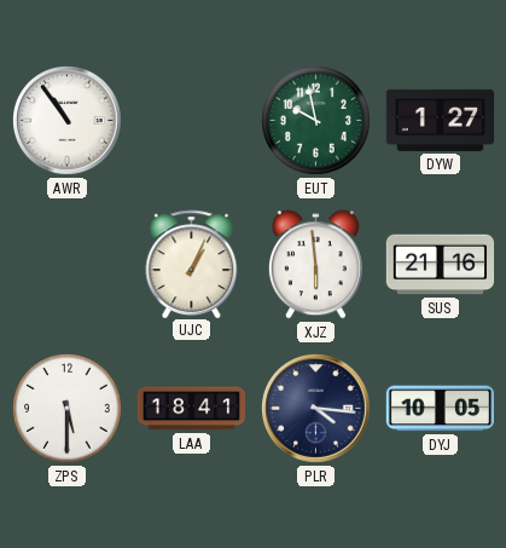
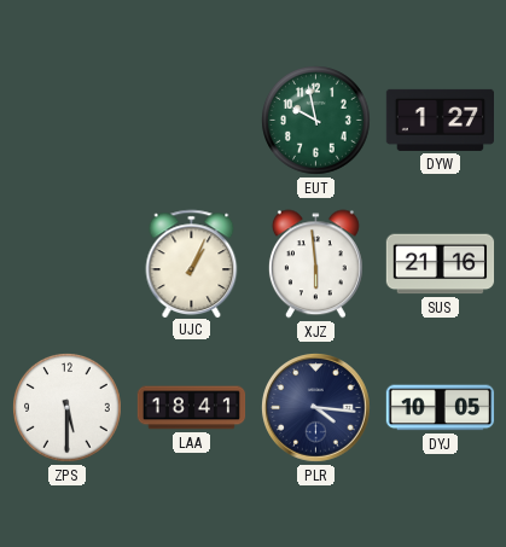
AWR: 10:54 -> none
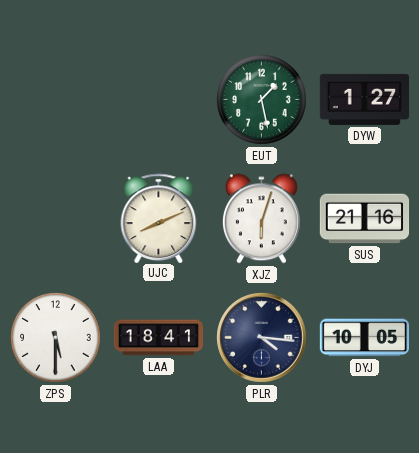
EUT: 9:58 -> 1:28
UJC: 1:04 -> 8:11
XJZ: 5:59 -> 6:03
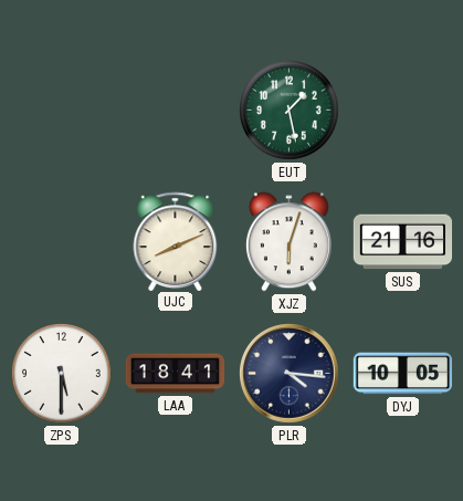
DYW: 1:27 -> none
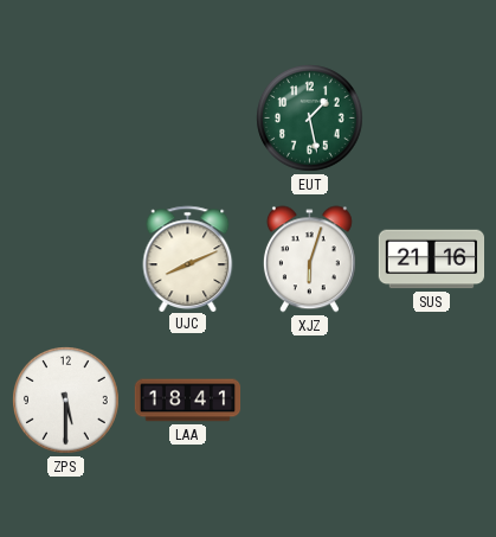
PLR: 4:16 -> none
DYJ: 10:05 -> none
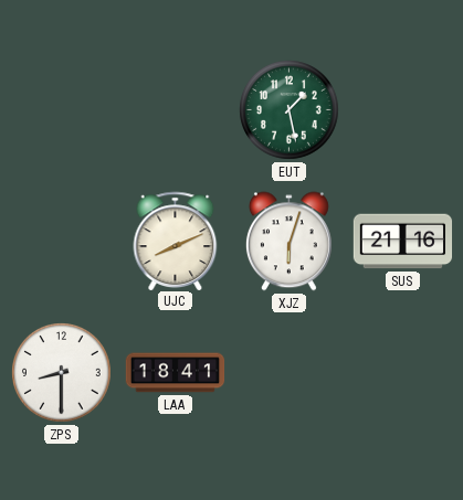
ZPS: 5:30 -> 8:30
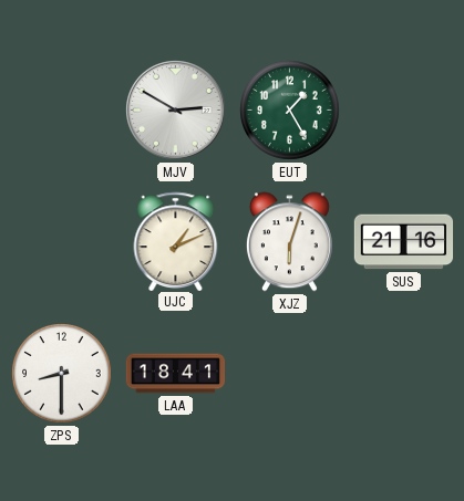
MJV: none -> 2:50
EUT: 1:28 -> 1:25
UJC: 8:11 -> 1:11
